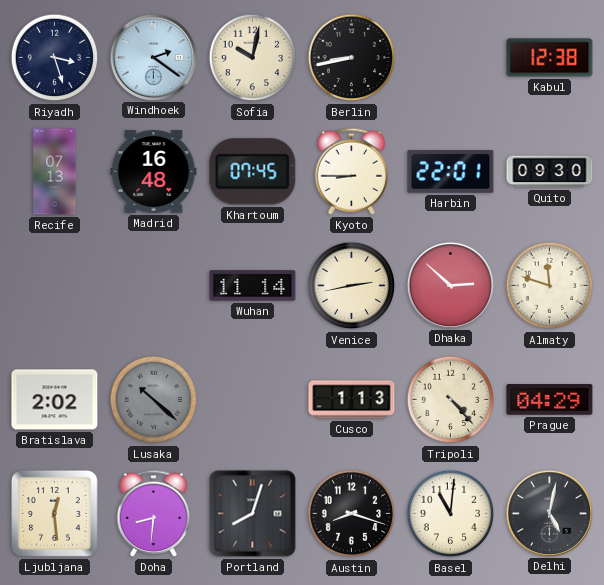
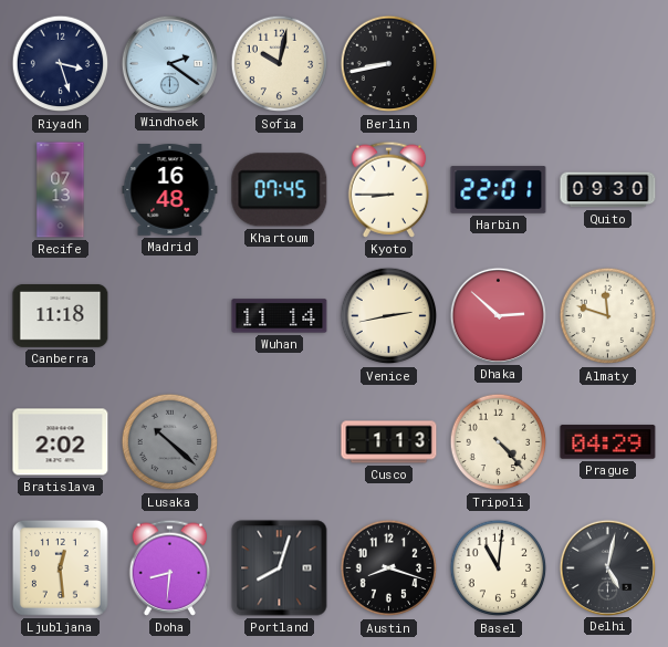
Kabul: 12:38 -> none
Canberra: none -> 11:18
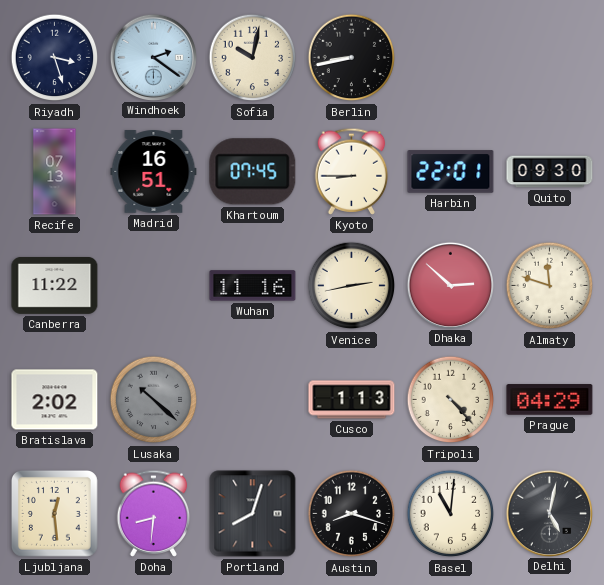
Madrid: 16:48 -> 16:51
Canberra: 11:18 -> 11:22
Wuhan: 11:14 -> 11:16
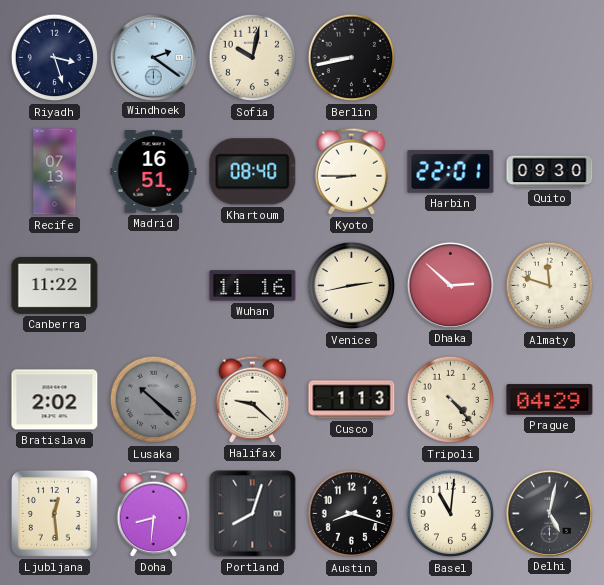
Khartoum: 07:45 -> 08:40
Halifax: none -> 9:22
